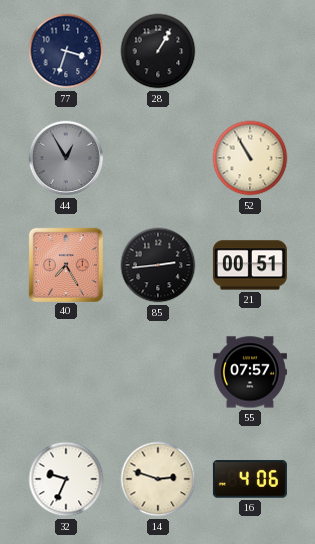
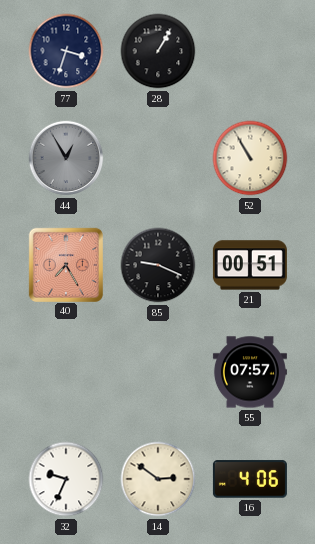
85: 2:44 -> 9:19
14: 2:48 -> 2:51
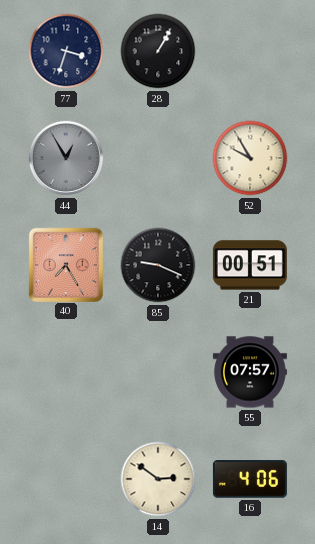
52: 10:55 -> 9:55
32: 9:34 -> none
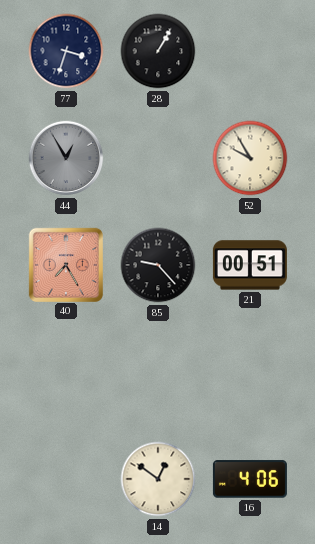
85: 9:19 -> 9:23
55: 07:57 -> none
14: 2:51 -> 12:51
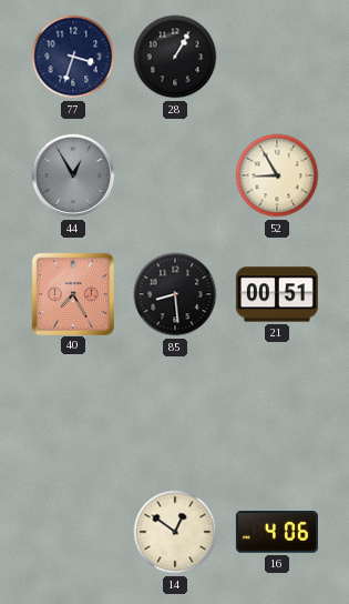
52: 9:55 -> 8:55
85: 9:23 -> 8:29
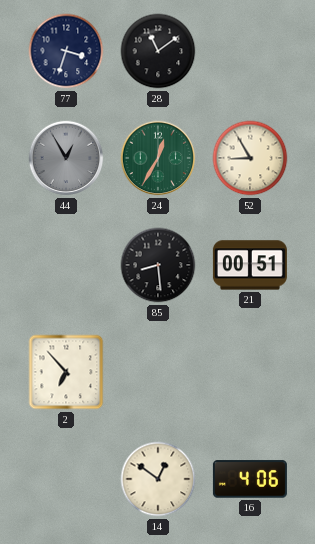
28: 1:05 -> 11:09
24: none -> 12:35
40: 7:25 -> none
2: none -> 6:53
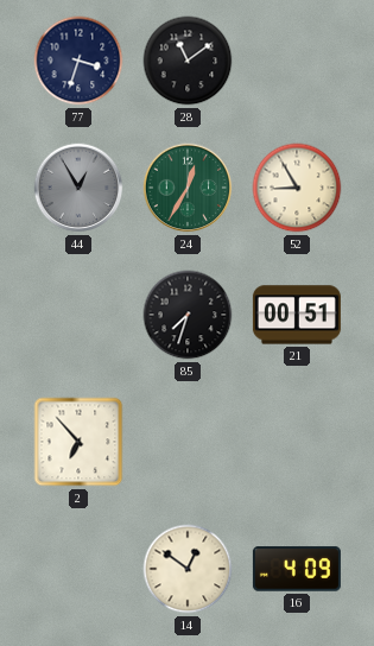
85: 8:29 -> 7:33
16: 4:06 -> 4:09
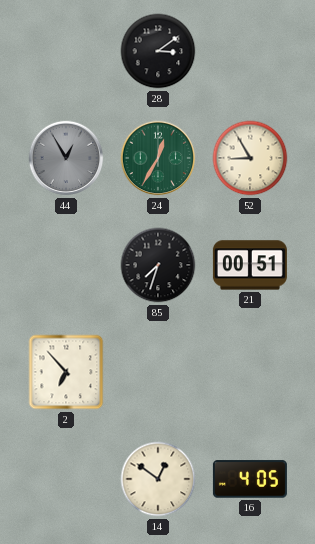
77: 3:33 -> none
28: 11:09 -> 3:09
16: 4:09 -> 4:05
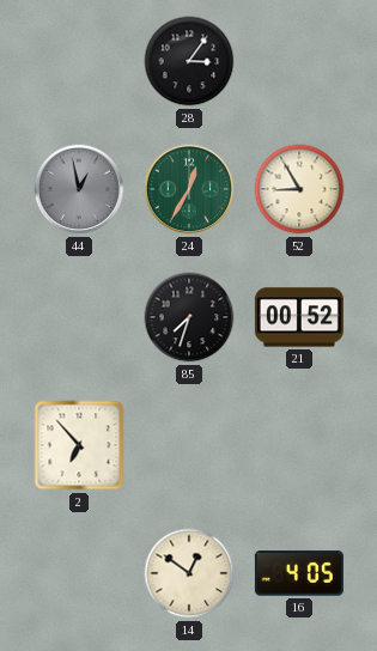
28: 3:09 -> 3:06
44: 12:55 -> 12:58
21: 00:51 -> 00:52
